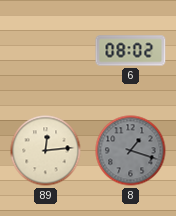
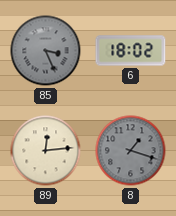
85: none -> 3:26
6: 08:02 -> 18:02
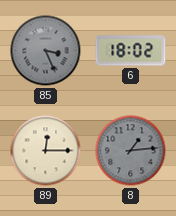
89: 12:14 -> 12:15
8: 1:18 -> 1:14
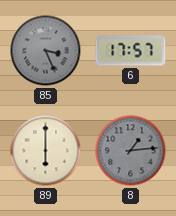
6: 18:02 -> 17:57
89: 12:15 -> 6:00
